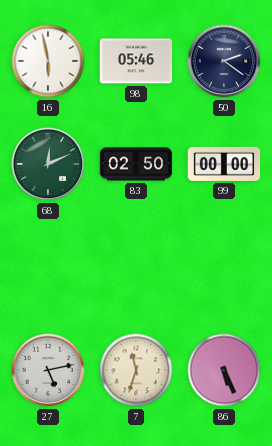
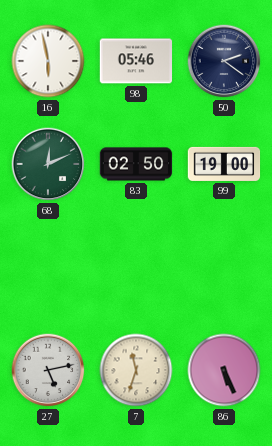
99: 00:00 -> 19:00
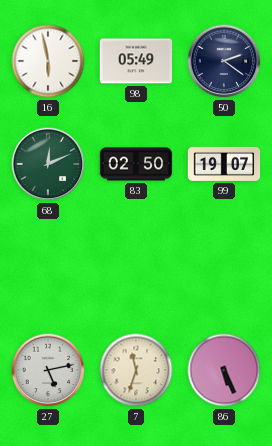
98: 05:46 -> 05:49
99: 19:00 -> 19:07
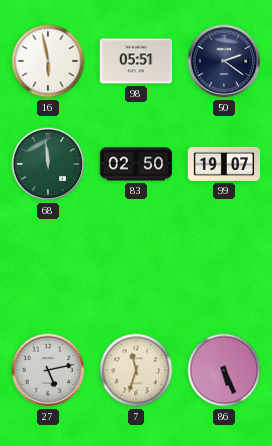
98: 05:49 -> 05:51
68: 12:11 -> 11:59
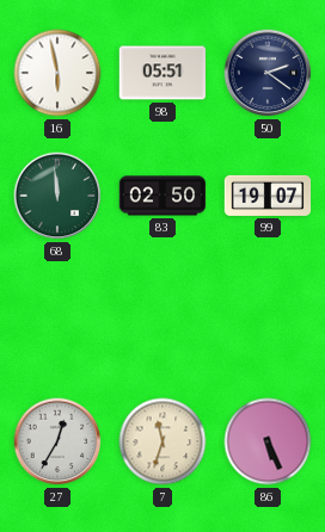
27: 5:13 -> 12:35
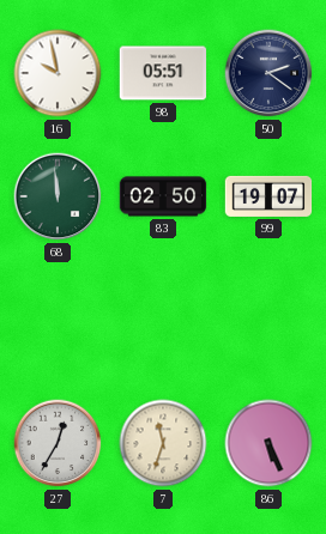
16: 5:58 -> 9:58
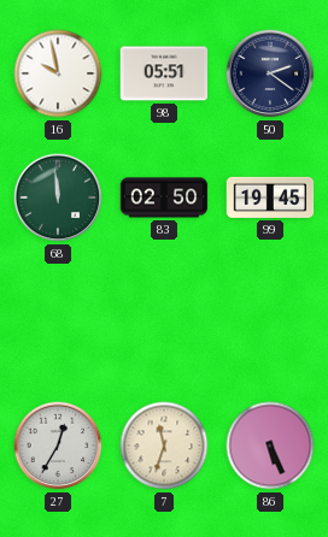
99: 19:07 -> 19:45
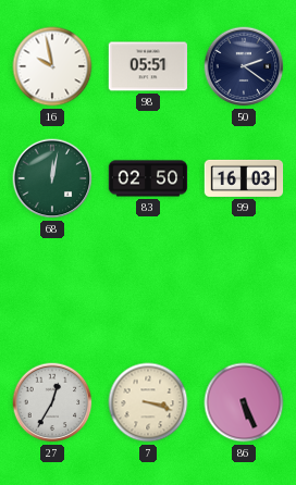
68: 11:59 -> 12:02
99: 19:45 -> 16:03
7: 11:33 -> 3:18
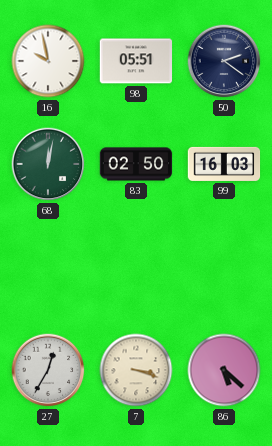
86: 5:26 -> 5:22
